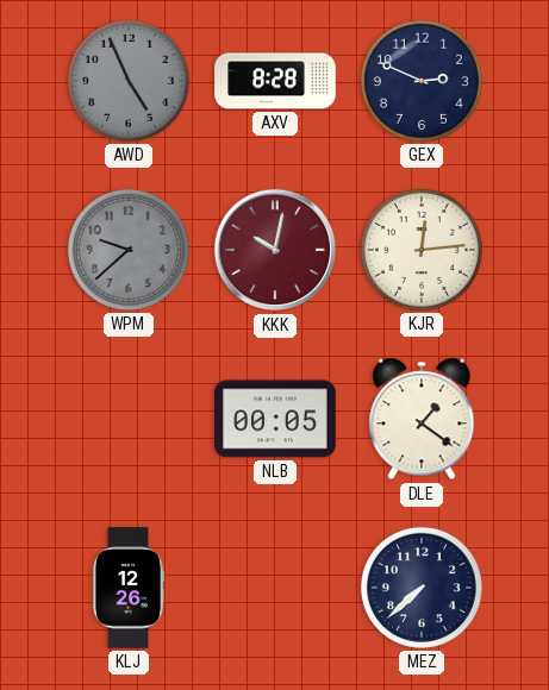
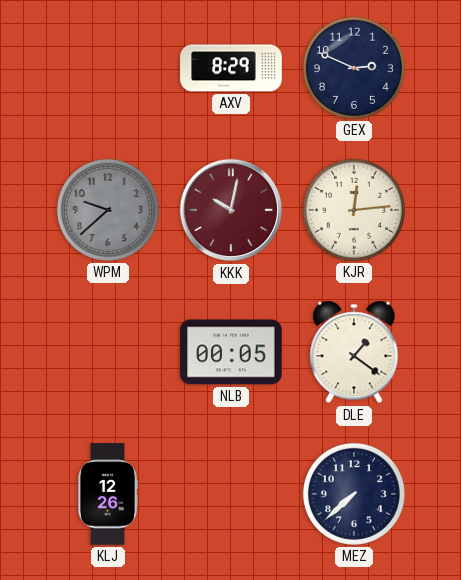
AWD: 4:56 -> none
AXV: 8:28 -> 8:29
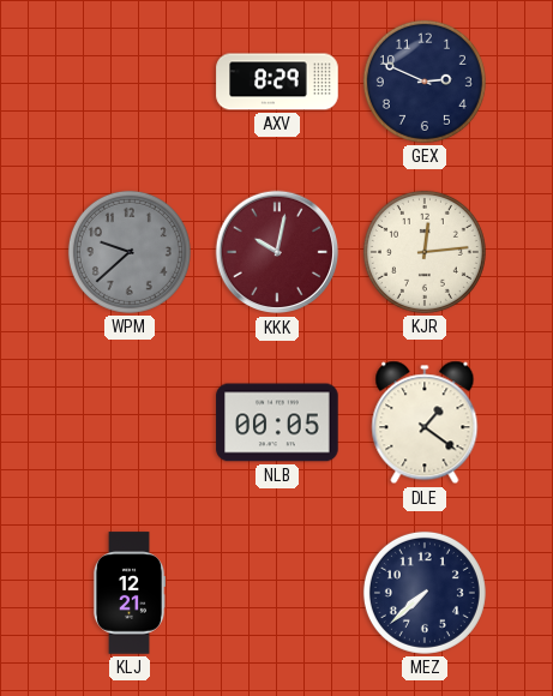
KLJ: 12:26 -> 12:21
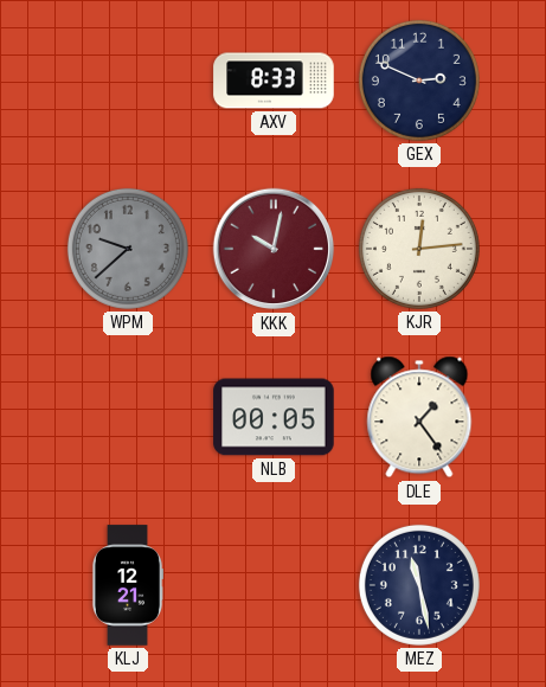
AXV: 8:29 -> 8:33
DLE: 1:21 -> 1:24
MEZ: 7:38 -> 11:28
